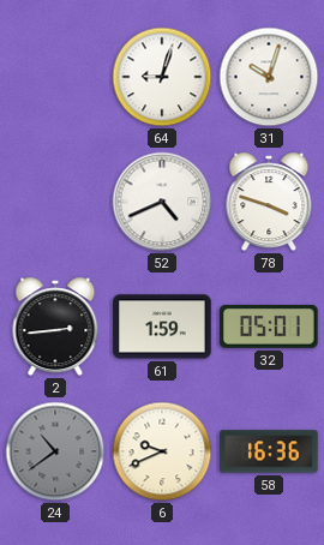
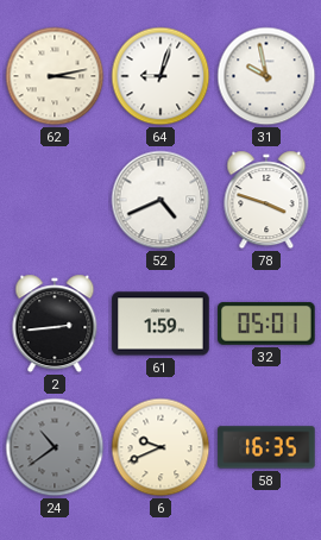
62: none -> 3:13
31: 10:03 -> 9:58
58: 16:36 -> 16:35
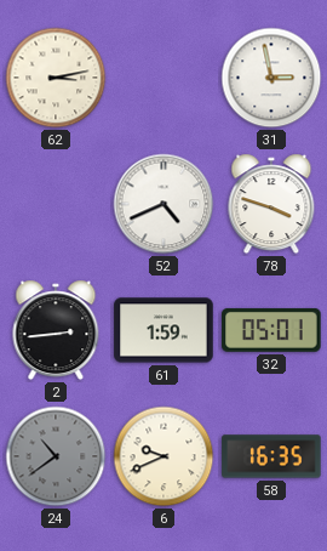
64: 9:03 -> none
31: 9:58 -> 2:58
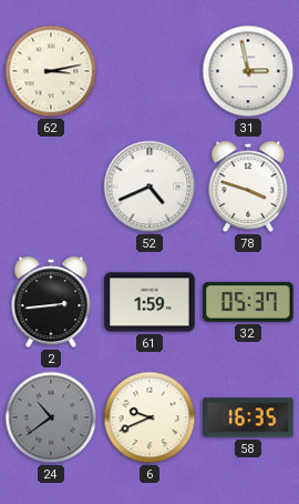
32: 05:01 -> 05:37
